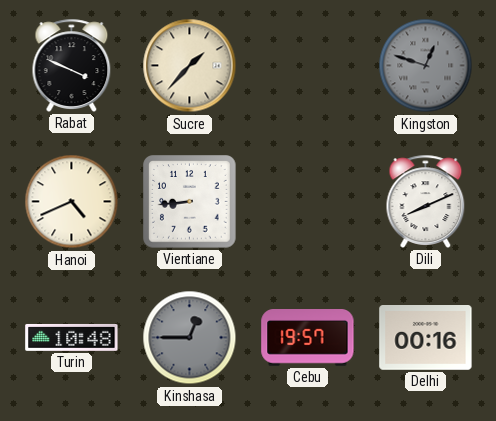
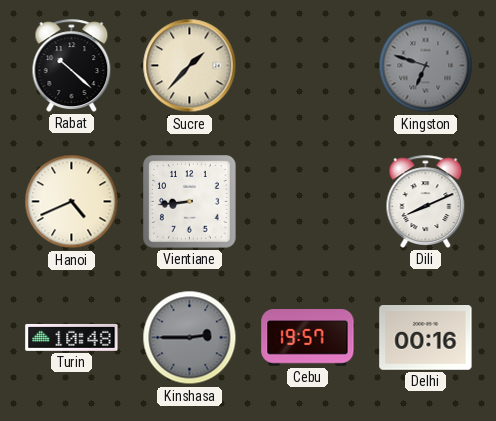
Rabat: 3:49 -> 10:22
Kingston: 12:48 -> 6:48
Kinshasa: 12:45 -> 2:45
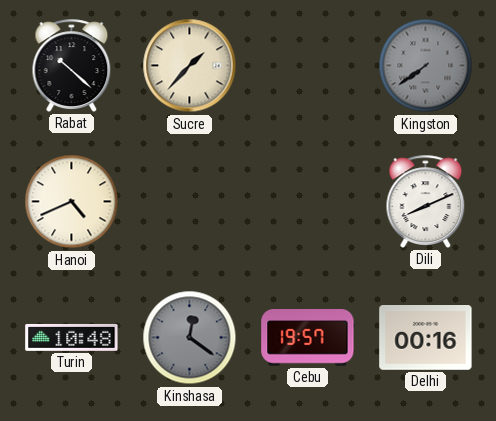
Kingston: 6:48 -> 7:39
Vientiane: 8:44 -> none
Kinshasa: 2:45 -> 12:21
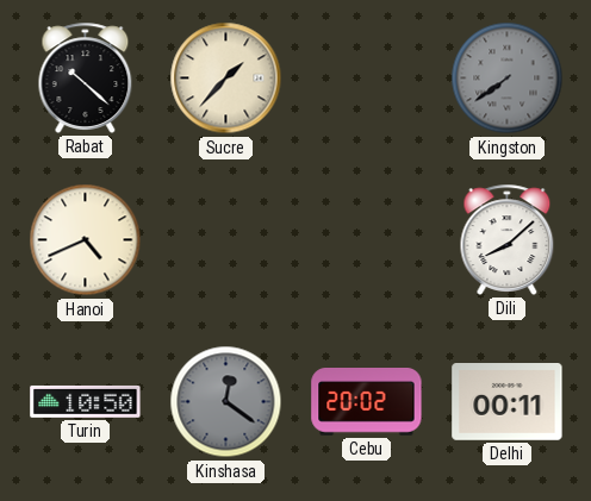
Dili: 8:11 -> 8:08
Turin: 10:48 -> 10:50
Cebu: 19:57 -> 20:02
Delhi: 00:16 -> 00:11
